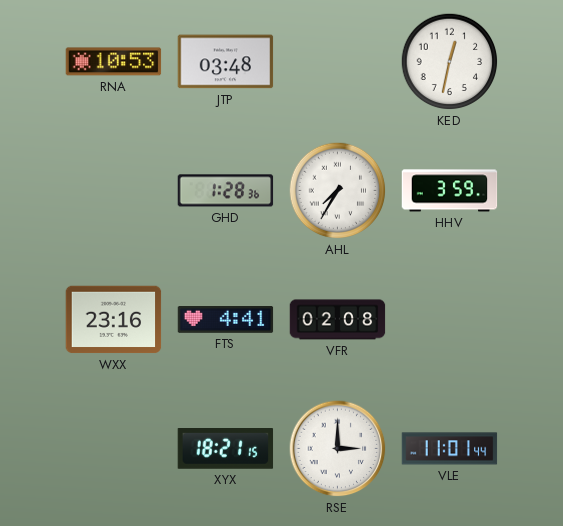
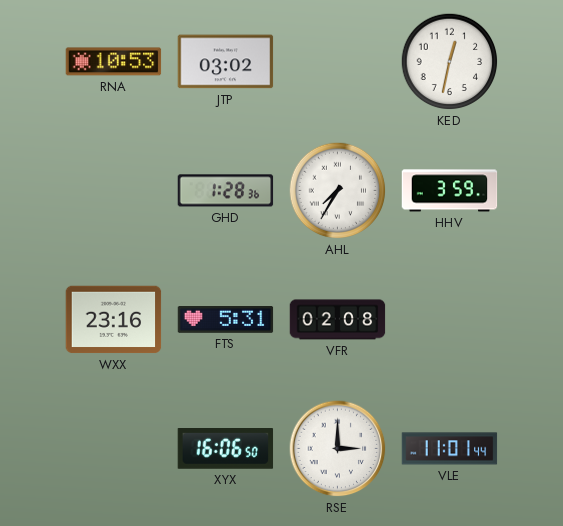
JTP: 03:48 -> 03:02
FTS: 4:41 -> 5:31
XYX: 18:21 -> 16:06
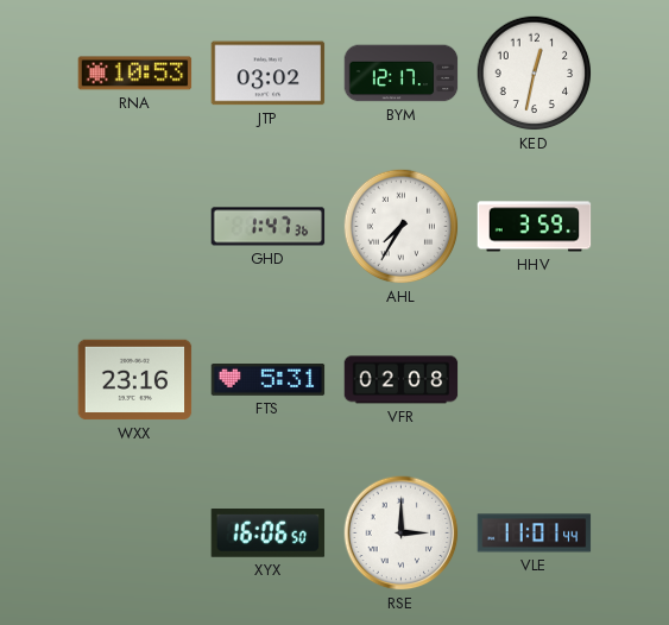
BYM: none -> 12:17
GHD: 1:28 -> 1:47
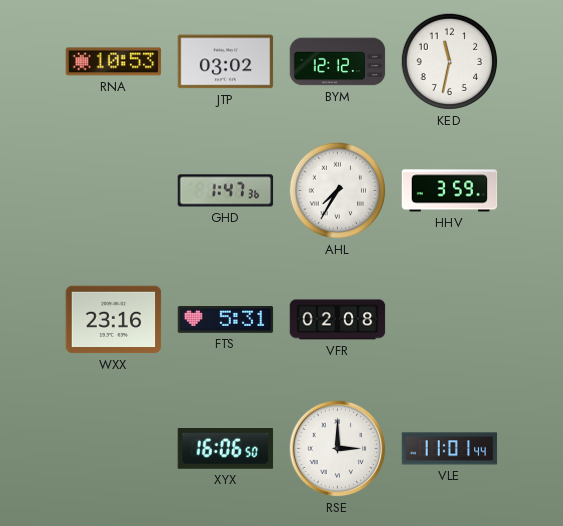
BYM: 12:17 -> 12:12
KED: 12:32 -> 11:32
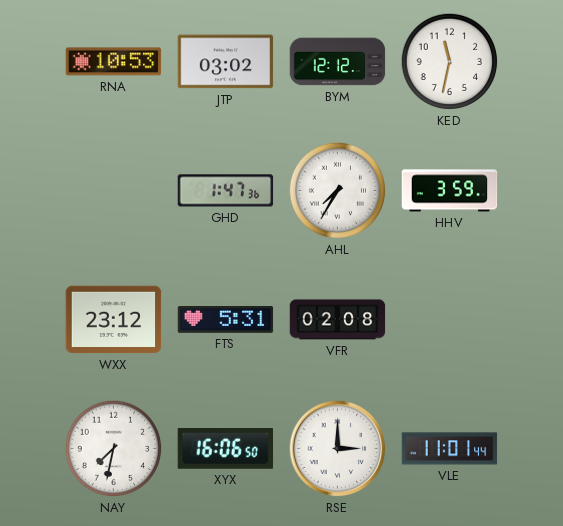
WXX: 23:16 -> 23:12
NAY: none -> 7:32
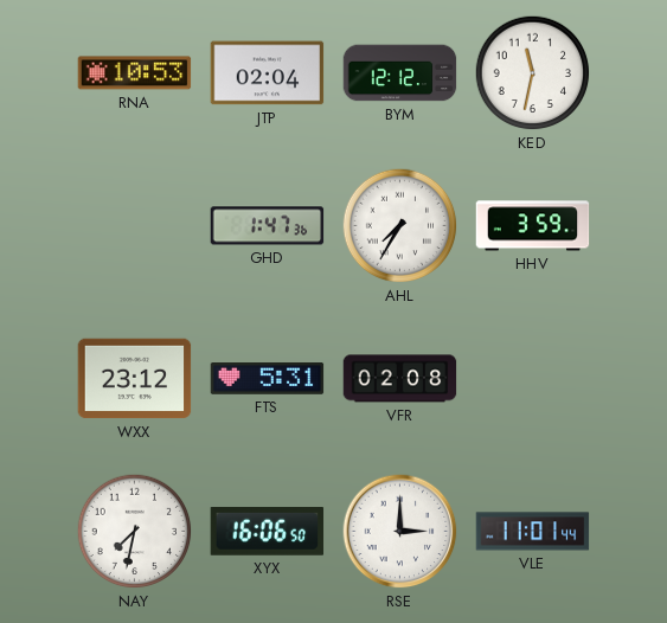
JTP: 03:02 -> 02:04
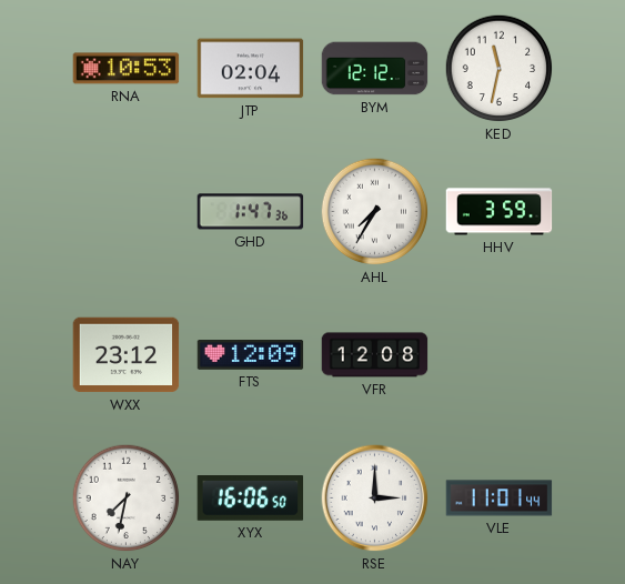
FTS: 5:31 -> 12:09
VFR: 02:08 -> 12:08
